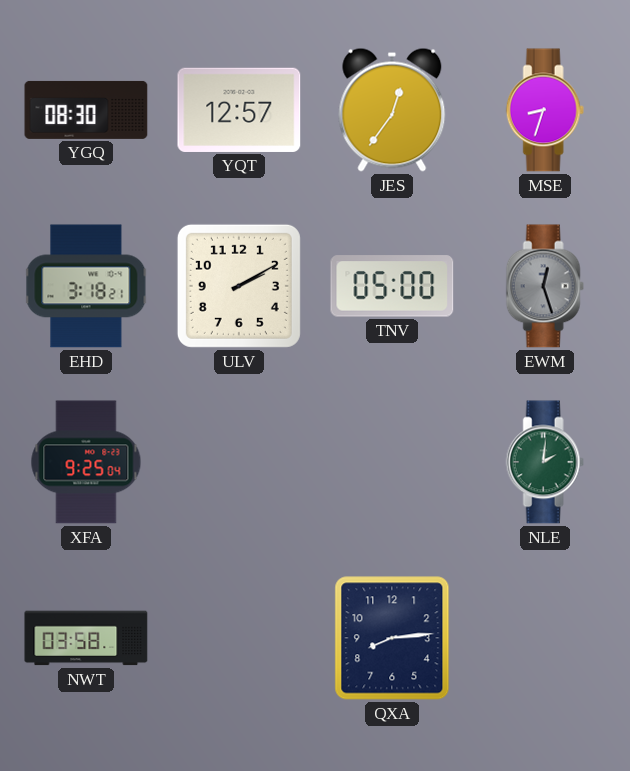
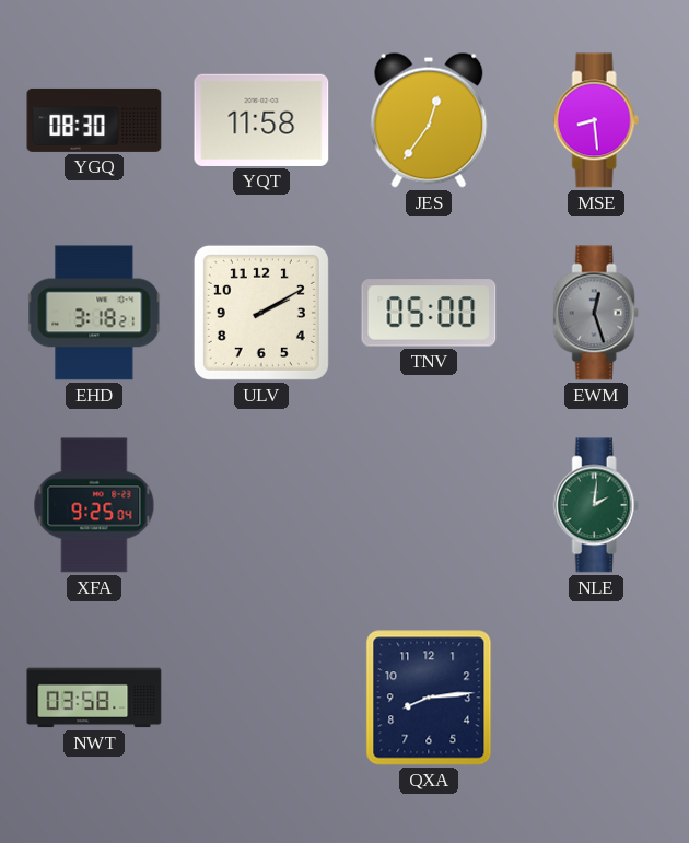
YQT: 12:57 -> 11:58
MSE: 8:33 -> 8:29
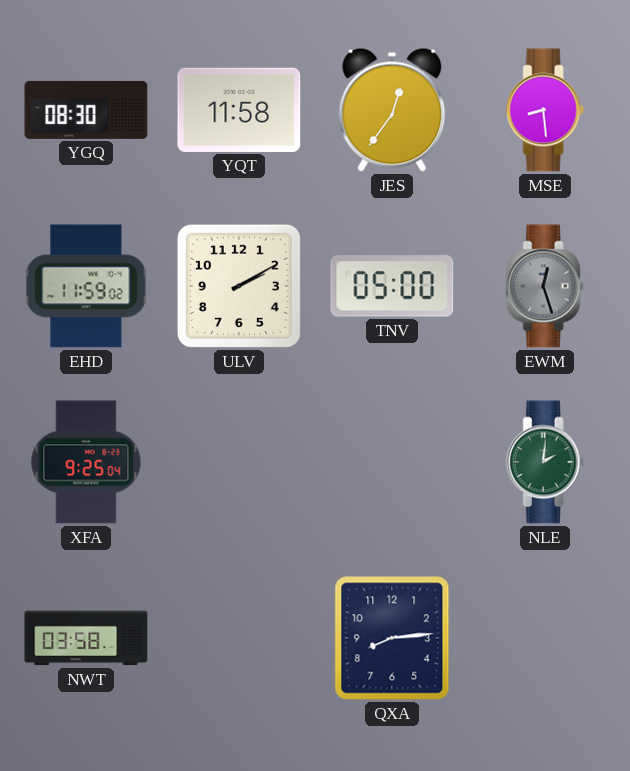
EHD: 3:18 -> 11:59
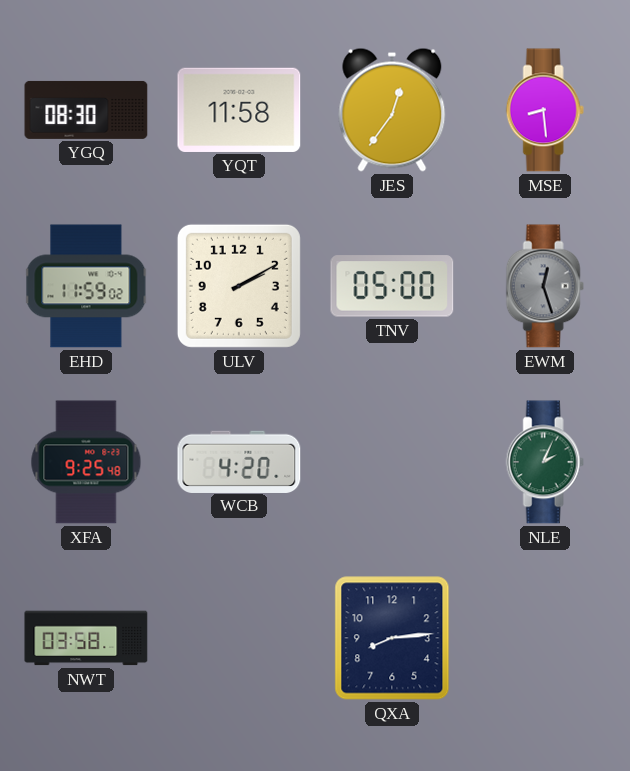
XFA: 9:25:04 -> 9:25:48
WCB: none -> 4:20
NLE: 2:01 -> 2:04
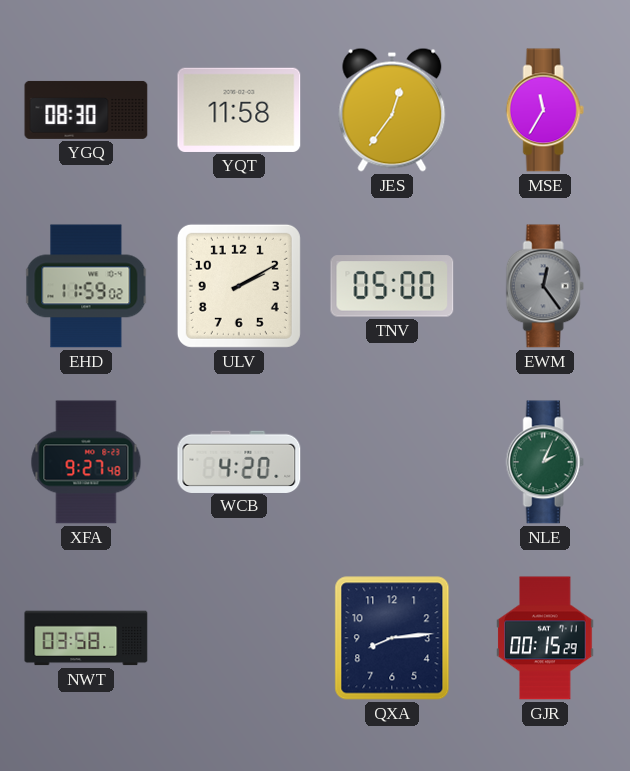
MSE: 8:29 -> 11:35
EWM: 12:27 -> 12:24
XFA: 9:25 -> 9:27
GJR: none -> 00:15
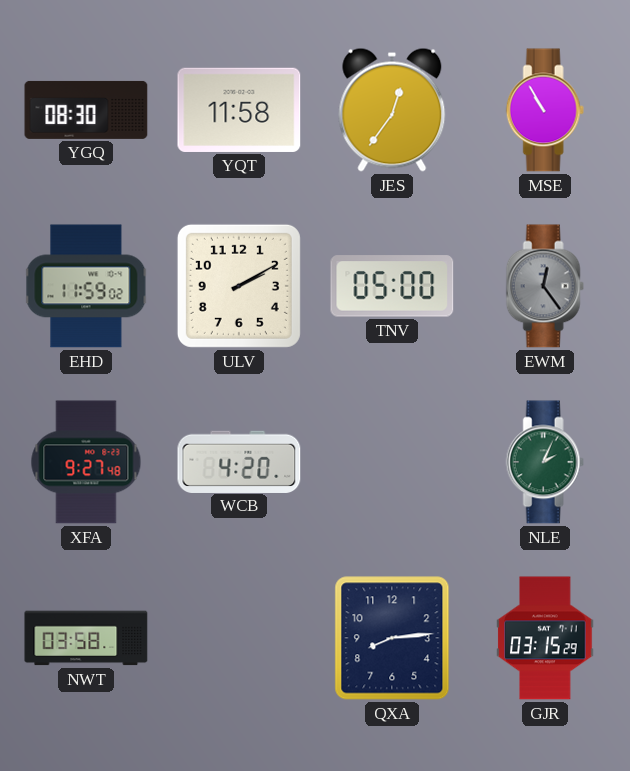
MSE: 11:35 -> 10:55
GJR: 00:15 -> 03:15
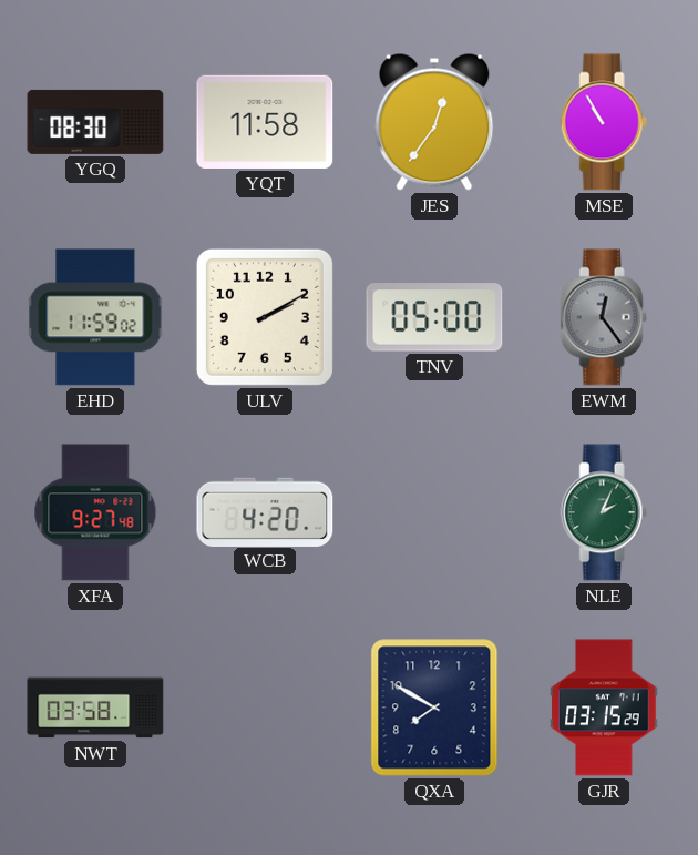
QXA: 8:14 -> 7:50
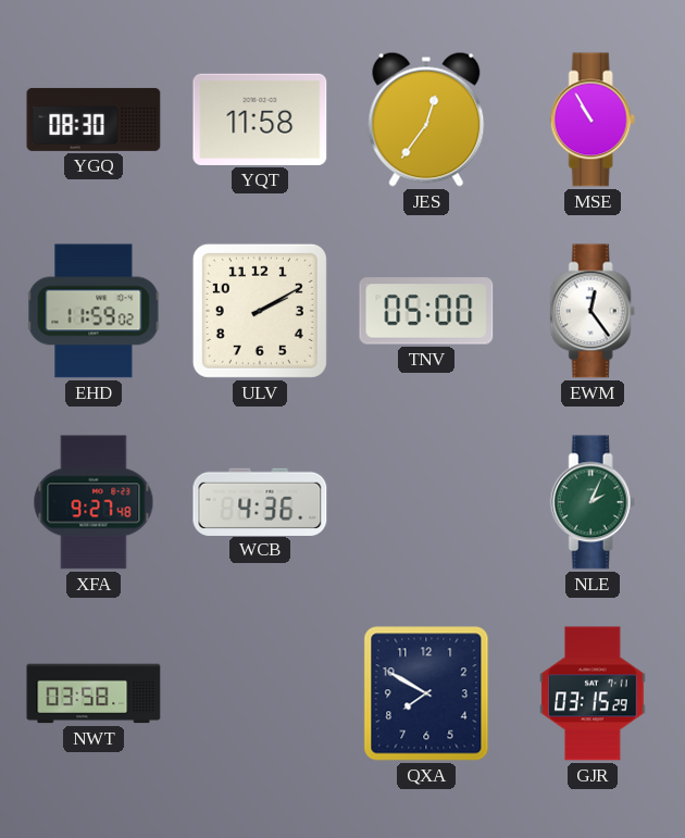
EWM dial: grey -> white
WCB: 4:20 -> 4:36
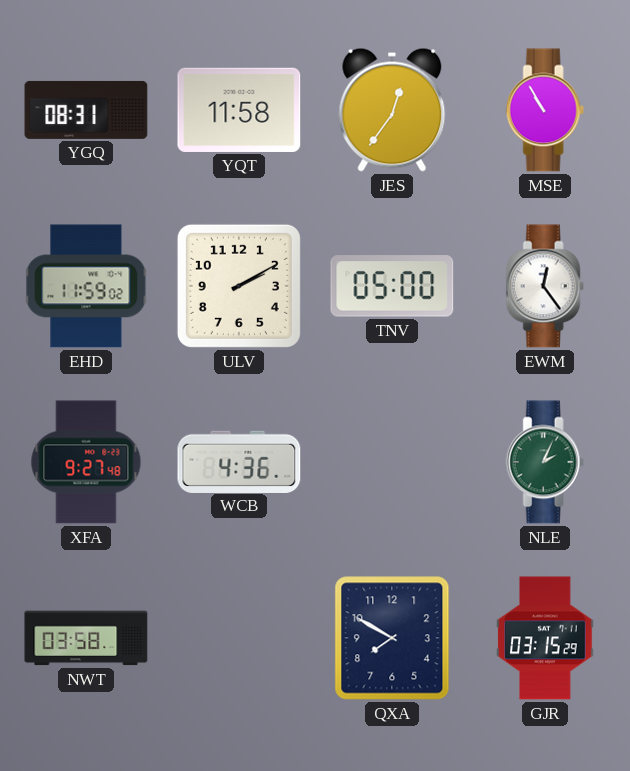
YGQ: 08:30 -> 08:31
